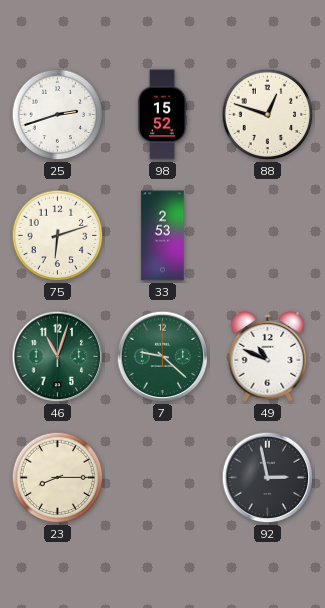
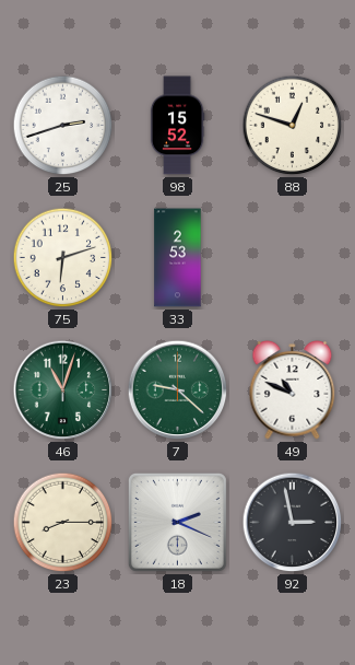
18: none -> 2:19
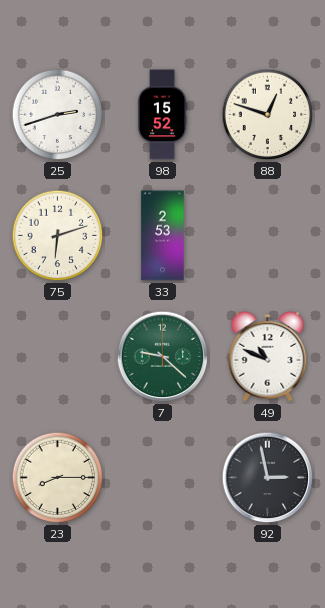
46: 11:03 -> none
18: 2:19 -> none
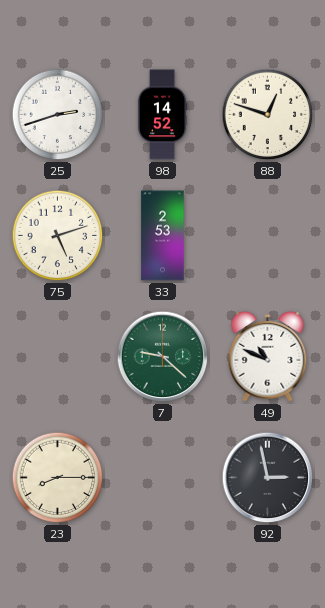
98: 15:52 -> 14:52
75: 6:12 -> 5:12
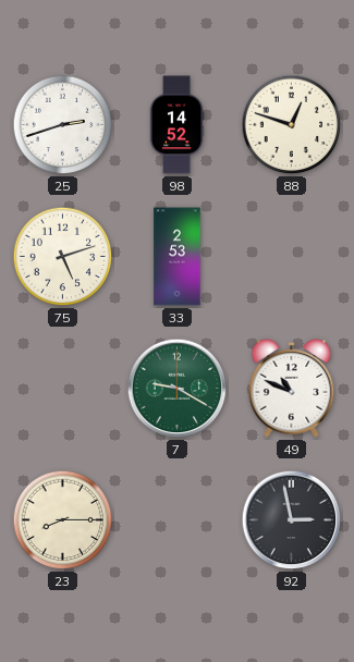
7: 9:22 -> 9:20
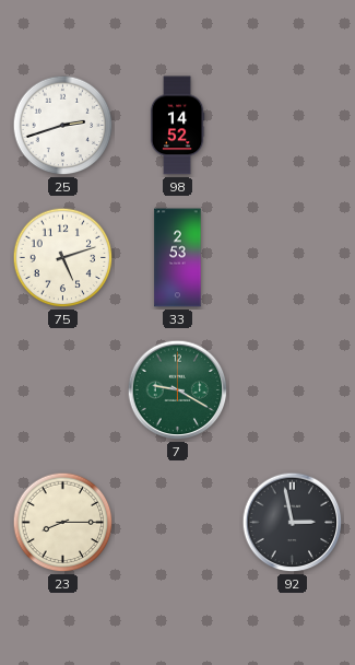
88: 12:48 -> none
49: 10:49 -> none
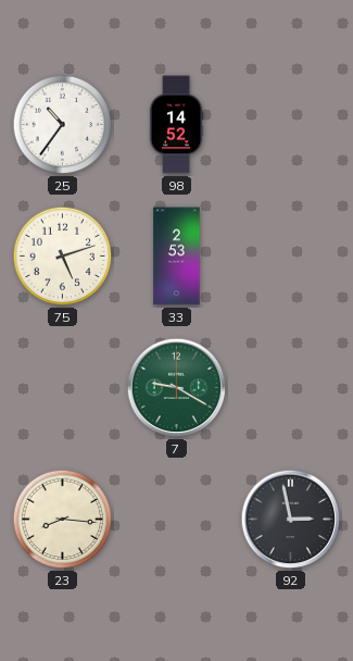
25: 2:42 -> 10:36
23: 8:15 -> 8:16
